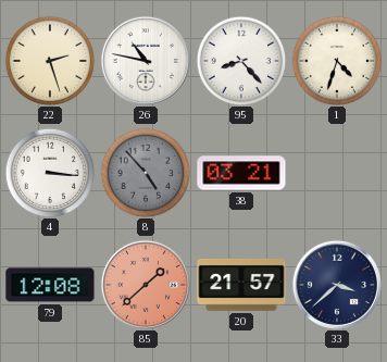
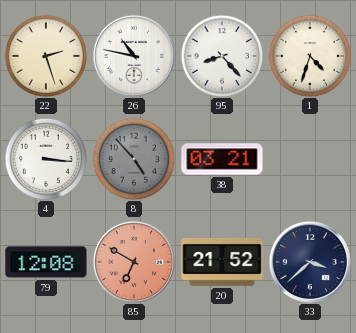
85: 1:38 -> 6:50
20: 21:57 -> 21:52
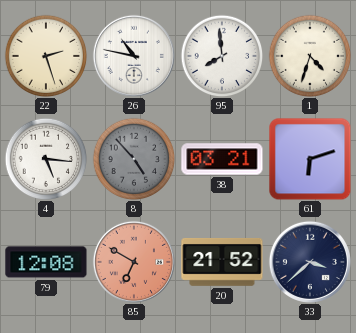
95: 8:23 -> 7:59
4: 3:16 -> 5:16
61: none -> 6:12
